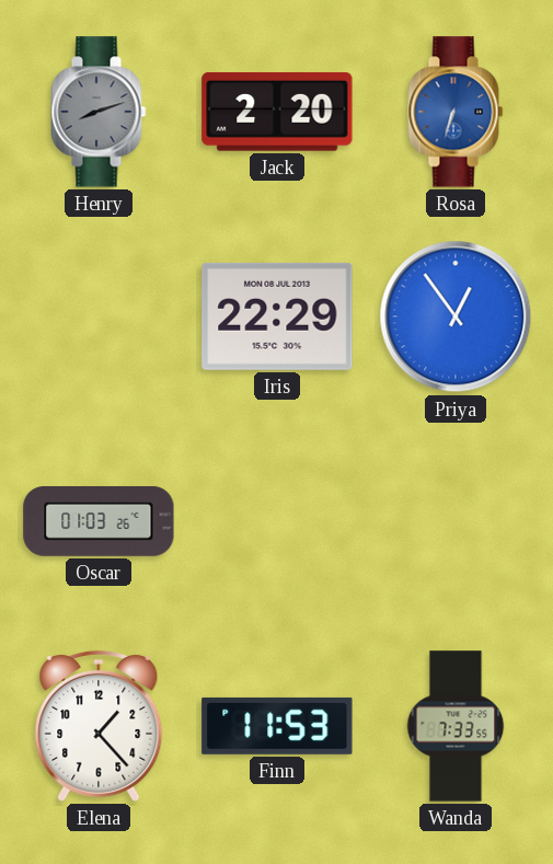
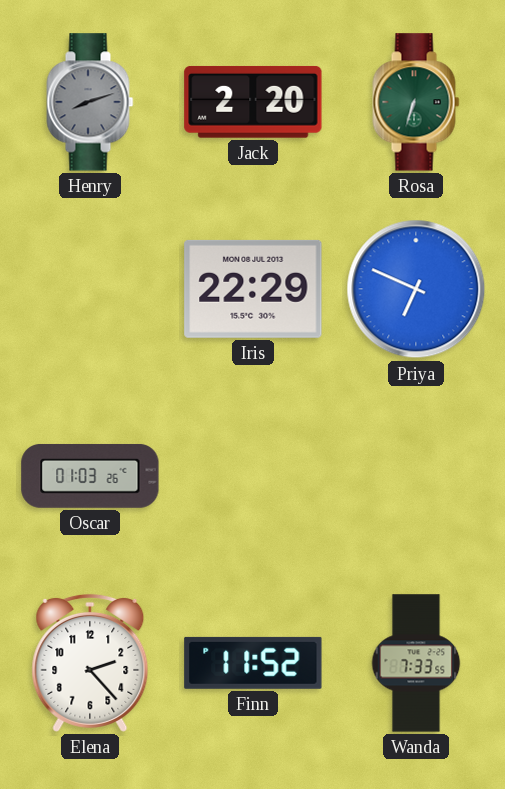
Rosa dial: blue -> green
Priya: 12:54 -> 6:49
Elena: 1:23 -> 2:23
Finn: 11:53 -> 11:52
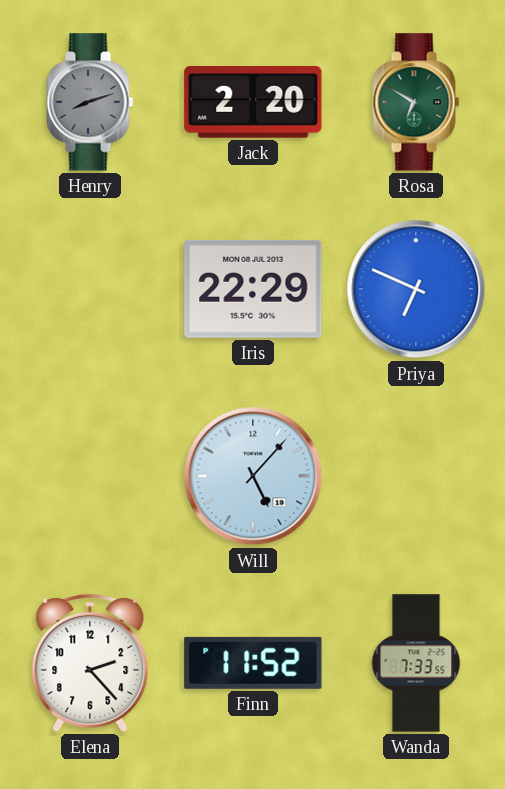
Rosa: 6:33 -> 6:50
Oscar: 01:03 -> none
Will: none -> 5:07
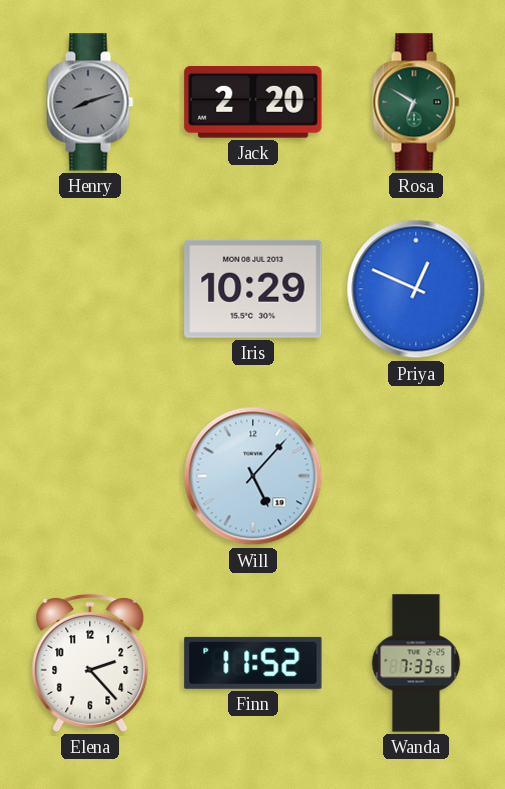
Iris: 22:29 -> 10:29
Priya: 6:49 -> 12:49
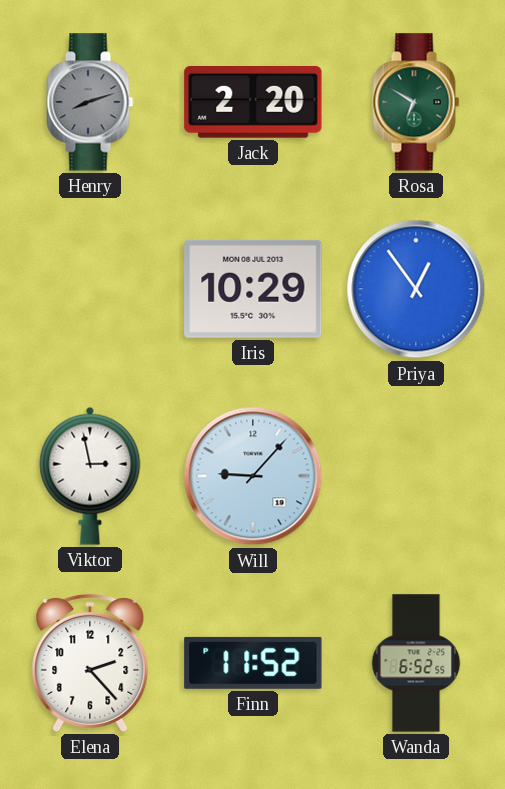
Priya: 12:49 -> 12:54
Viktor: none -> 2:58
Will: 5:07 -> 9:07
Wanda: 7:33 -> 6:52
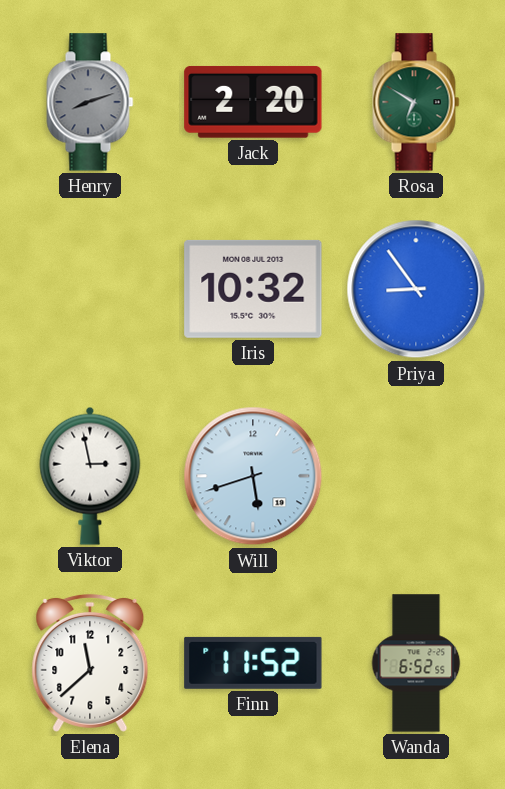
Iris: 10:29 -> 10:32
Priya: 12:54 -> 8:54
Will: 9:07 -> 5:42
Elena: 2:23 -> 11:38
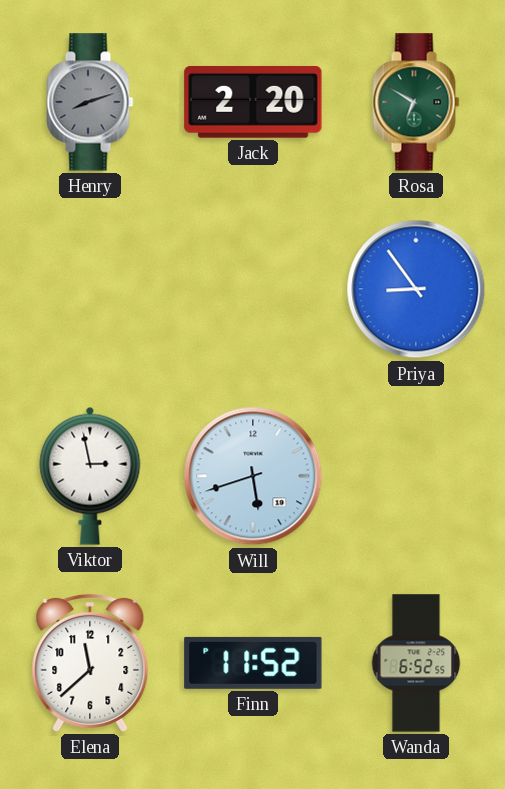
Iris: 10:32 -> none
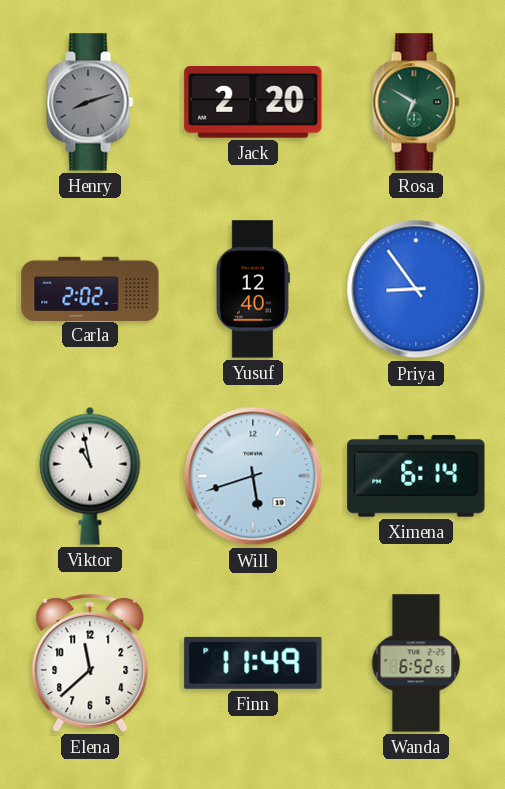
Carla: none -> 2:02
Yusuf: none -> 12:40
Viktor: 2:58 -> 10:58
Ximena: none -> 6:14
Finn: 11:52 -> 11:49
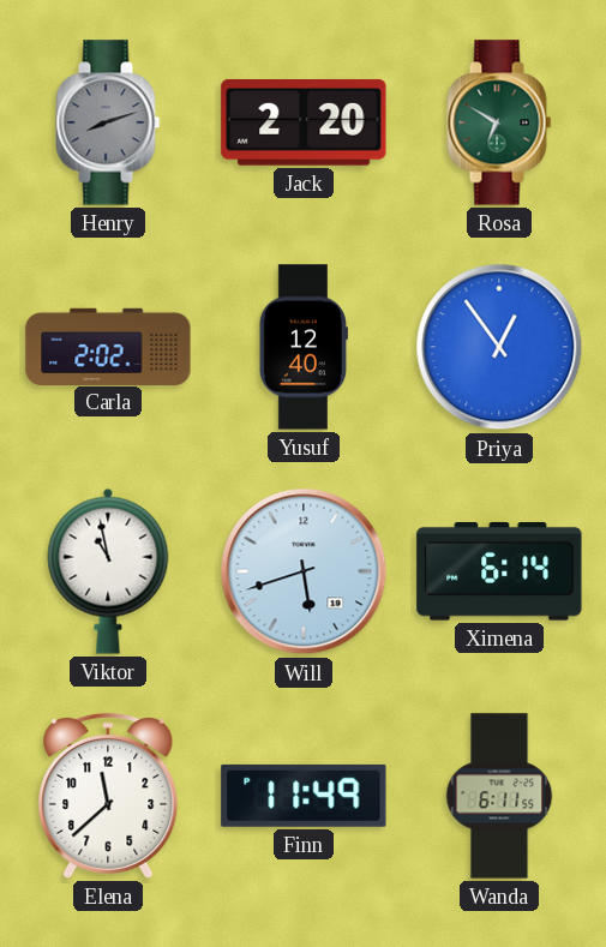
Priya: 8:54 -> 12:54
Wanda: 6:52 -> 6:11
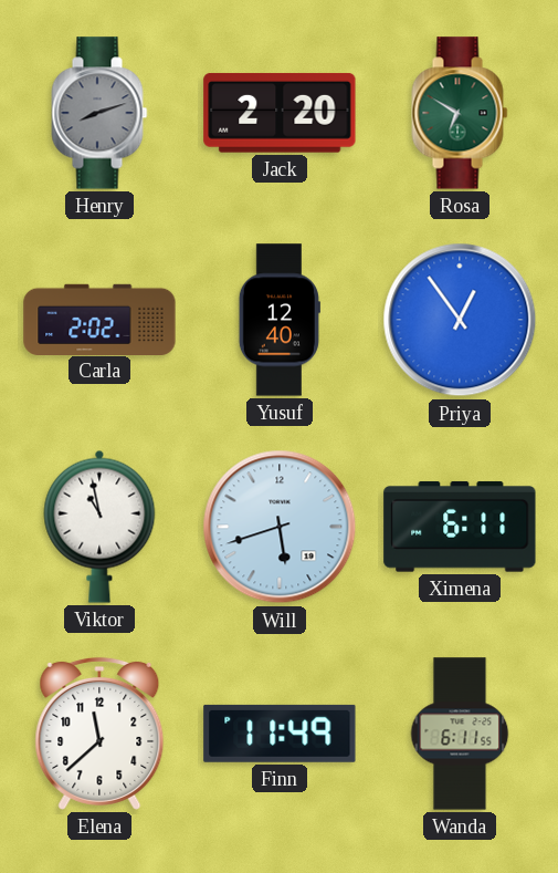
Ximena: 6:14 -> 6:11
